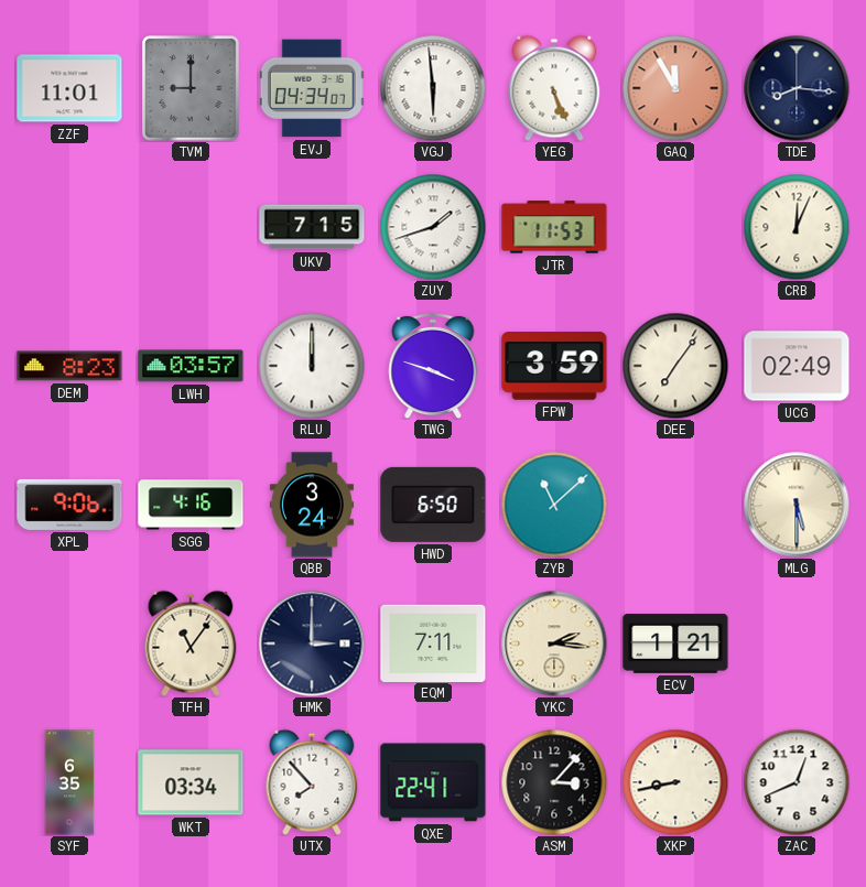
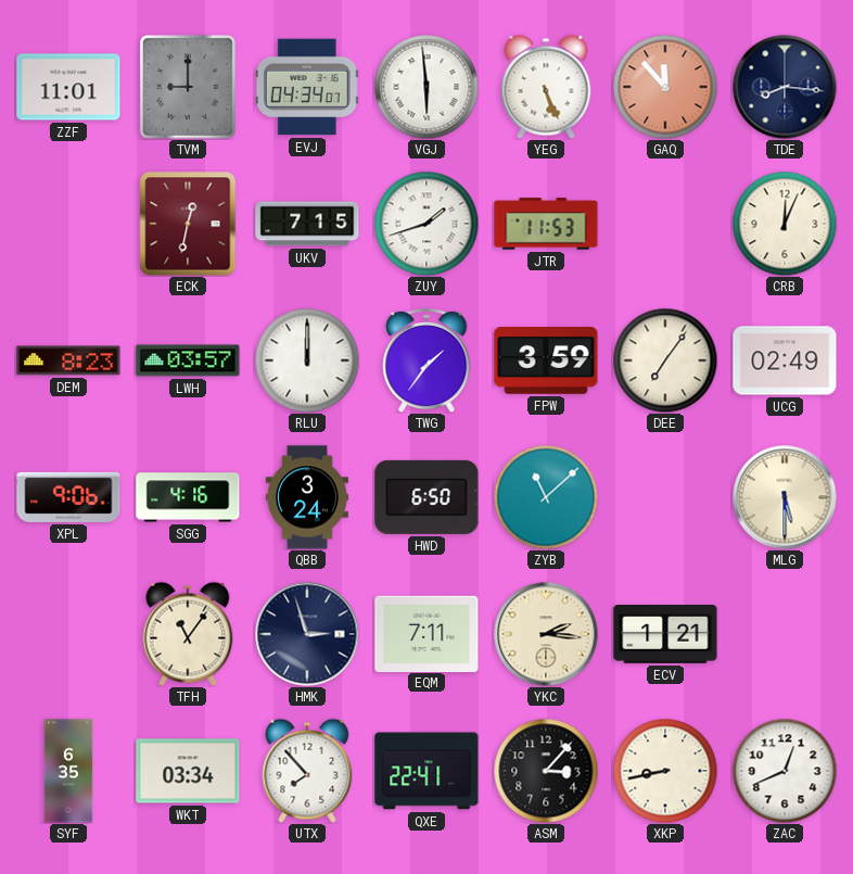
GAQ: 11:55 -> 11:53
ECK: none -> 12:32
TWG: 3:48 -> 1:36
HMK: 3:00 -> 2:57
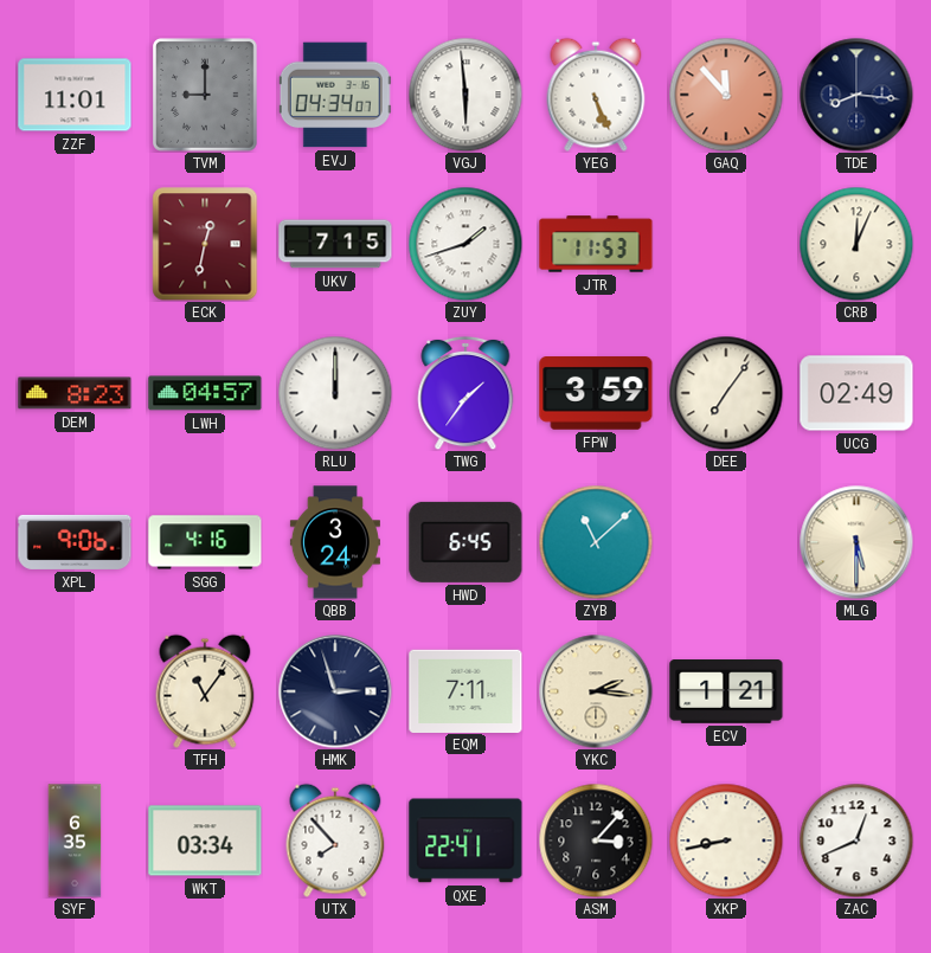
LWH: 03:57 -> 04:57
HWD: 6:50 -> 6:45
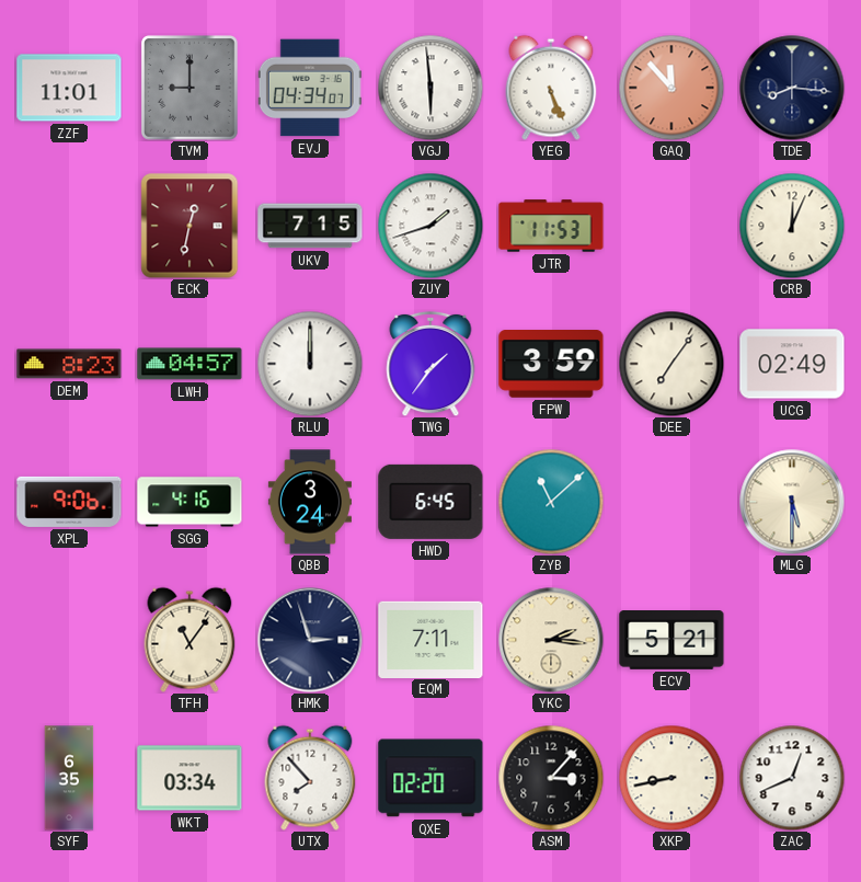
ECV: 1:21 -> 5:21
QXE: 22:41 -> 02:20
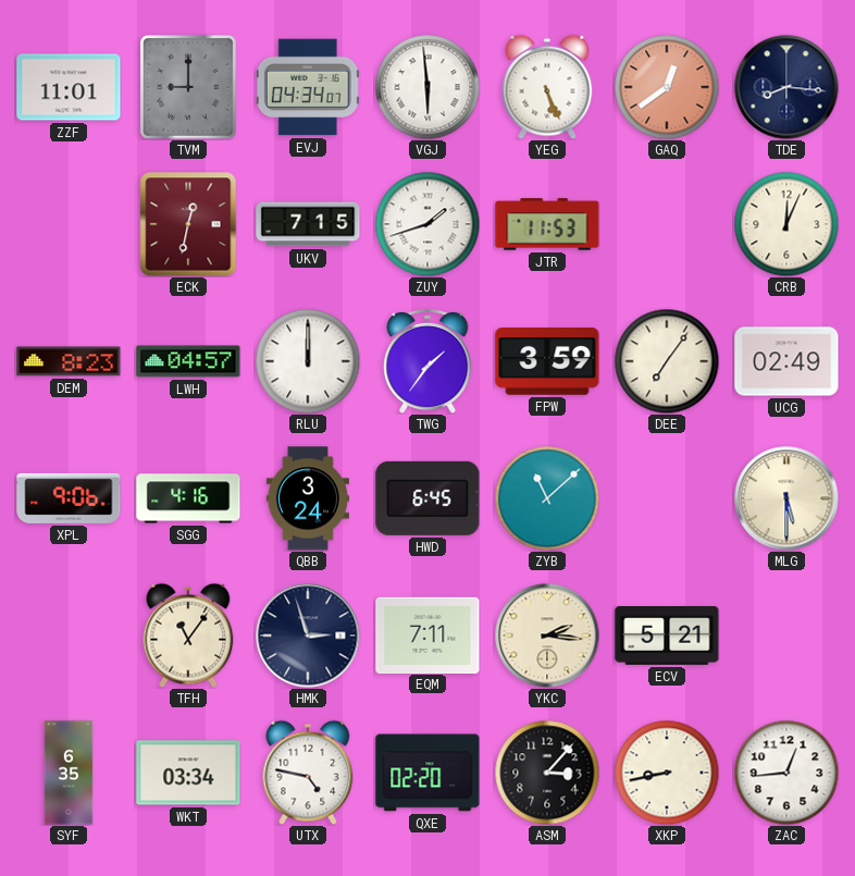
GAQ: 11:53 -> 12:39
UTX: 7:53 -> 4:47
ZAC: 12:41 -> 12:44
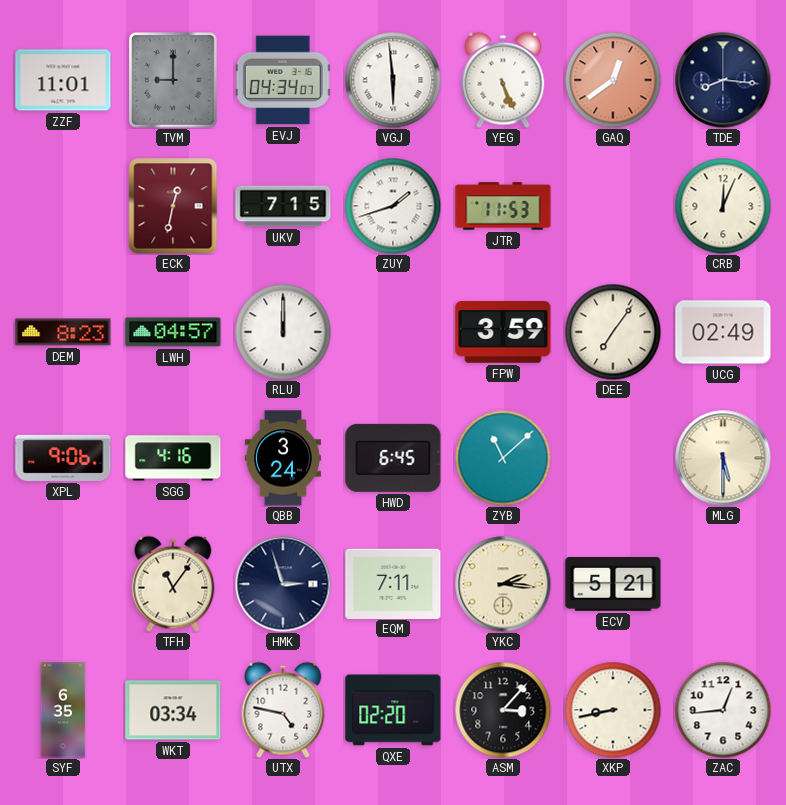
TWG: 1:36 -> none
